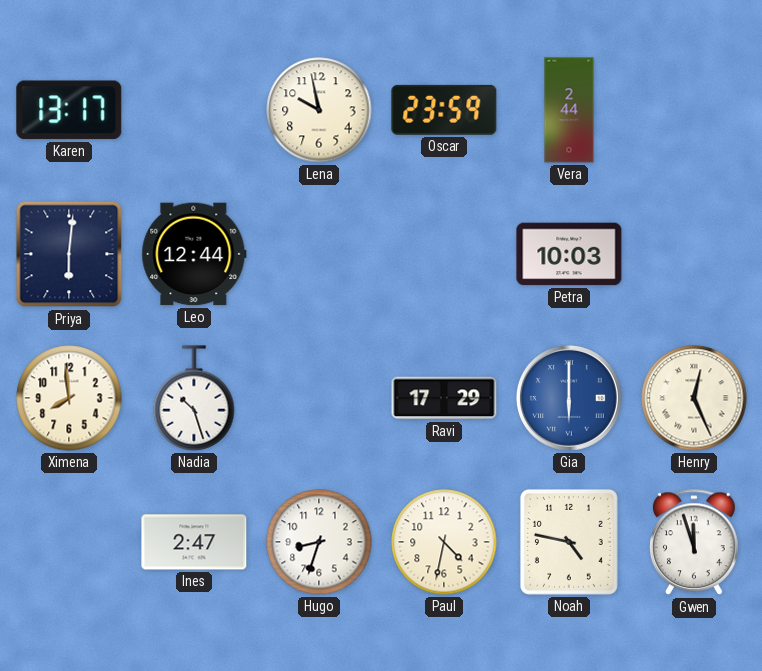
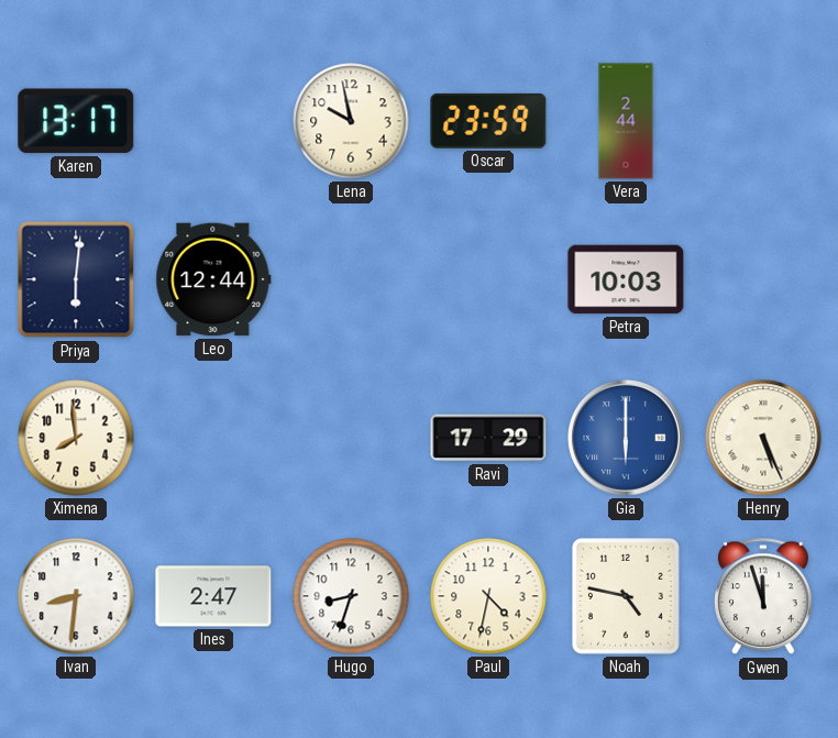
Nadia: 10:27 -> none
Henry: 12:26 -> 5:26
Ivan: none -> 8:31
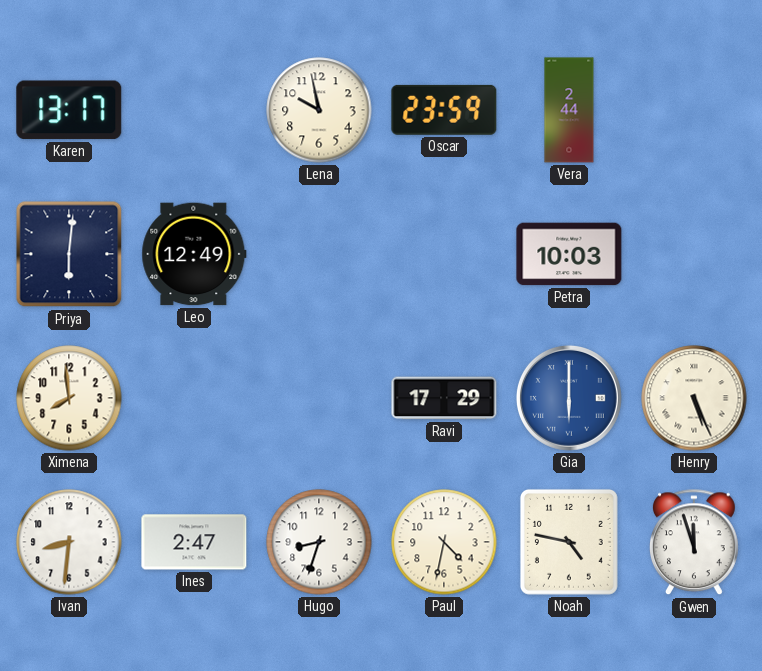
Leo: 12:44 -> 12:49
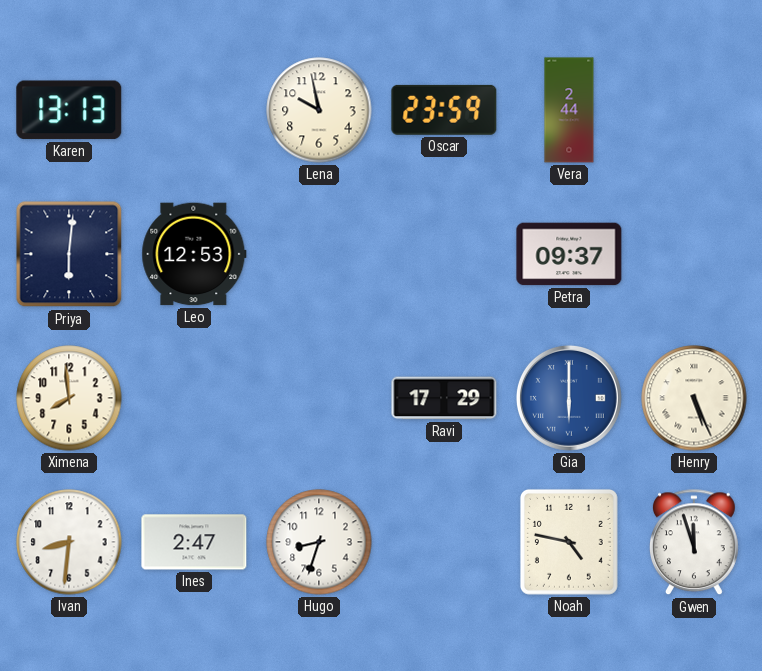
Karen: 13:17 -> 13:13
Leo: 12:49 -> 12:53
Petra: 10:03 -> 09:37
Paul: 4:32 -> none
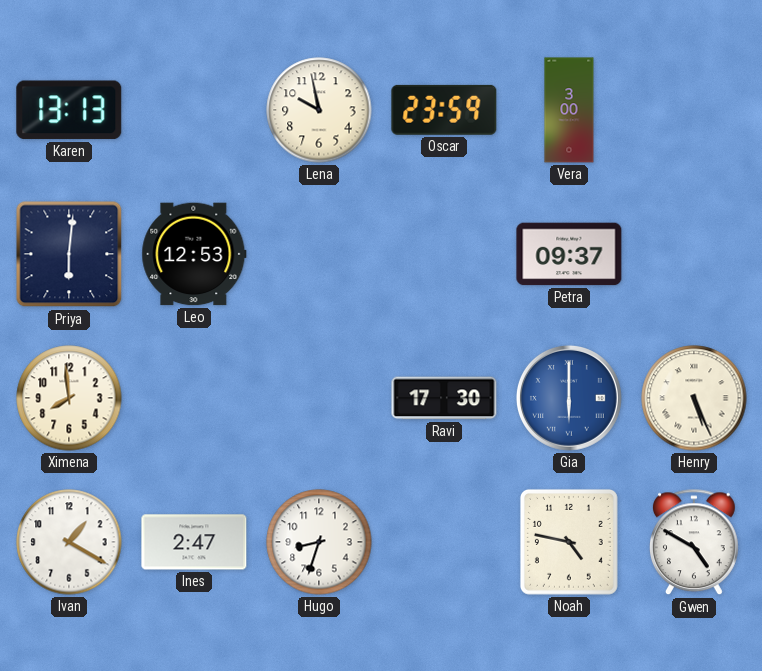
Vera: 2:44 -> 3:00
Ravi: 17:29 -> 17:30
Ivan: 8:31 -> 1:20
Gwen: 11:57 -> 4:50
